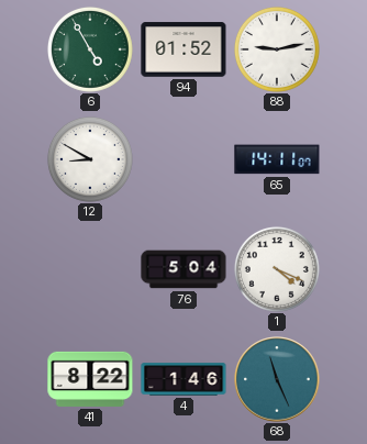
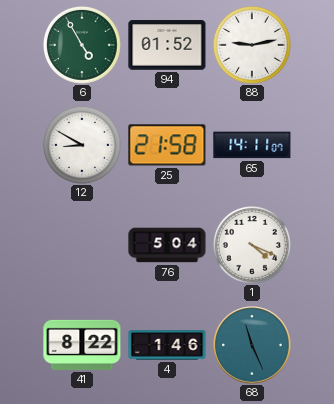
25: none -> 21:58
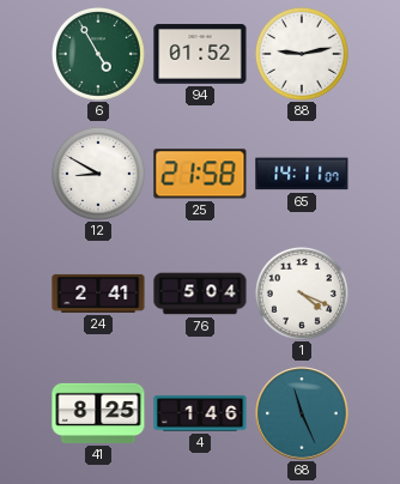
24: none -> 2:41
41: 8:22 -> 8:25
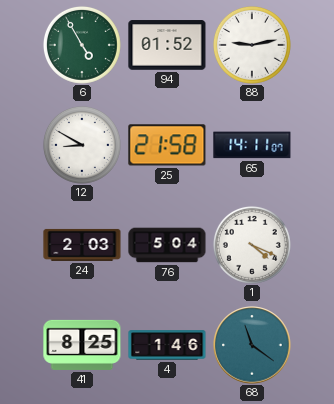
24: 2:41 -> 2:03
68: 11:26 -> 11:21
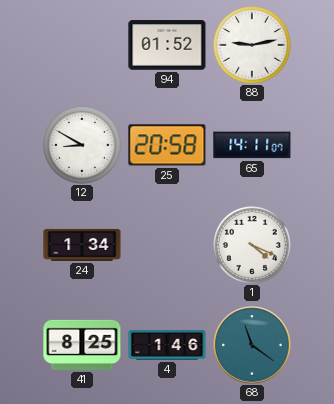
6: 4:55 -> none
25: 21:58 -> 20:58
24: 2:03 -> 1:34
76: 5:04 -> none
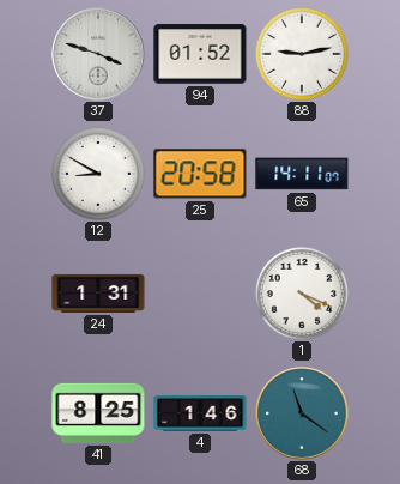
37: none -> 3:48
24: 1:34 -> 1:31
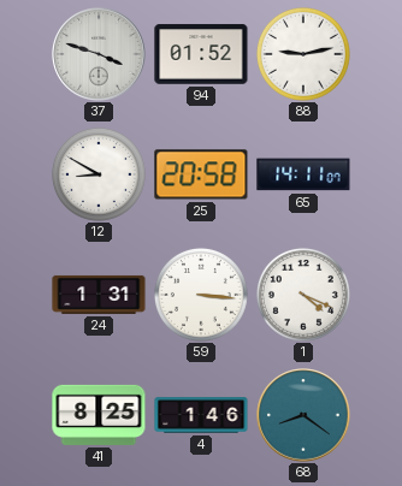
59: none -> 3:16
68: 11:21 -> 8:21
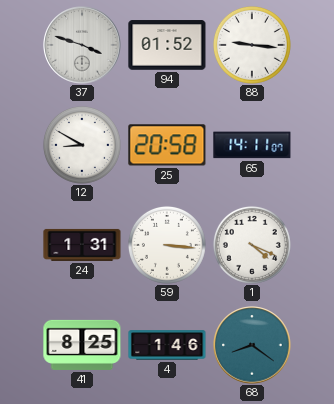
88: 9:13 -> 9:16
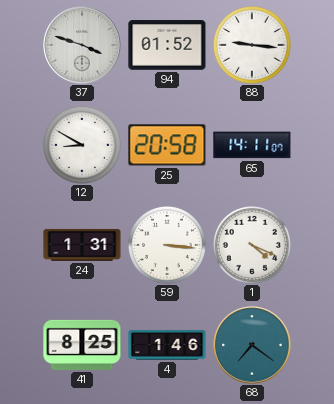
68: 8:21 -> 7:21
